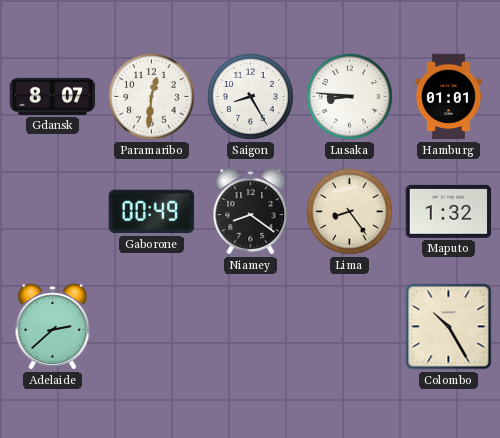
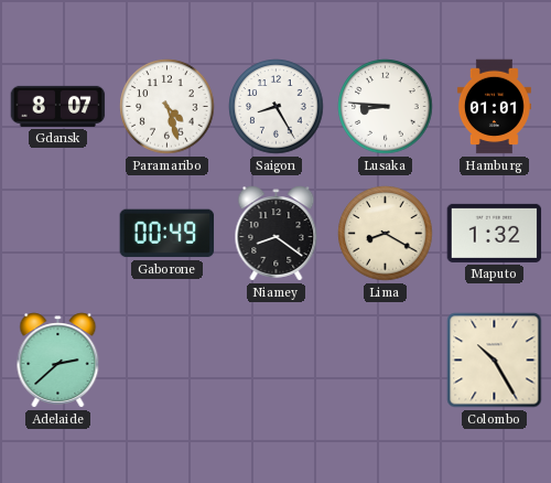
Paramaribo: 12:31 -> 4:27
Lima: 8:24 -> 8:20
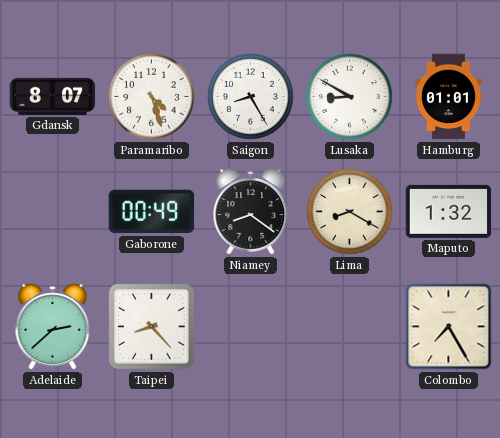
Lusaka: 8:46 -> 8:50
Taipei: none -> 8:23
Colombo: 10:25 -> 7:25
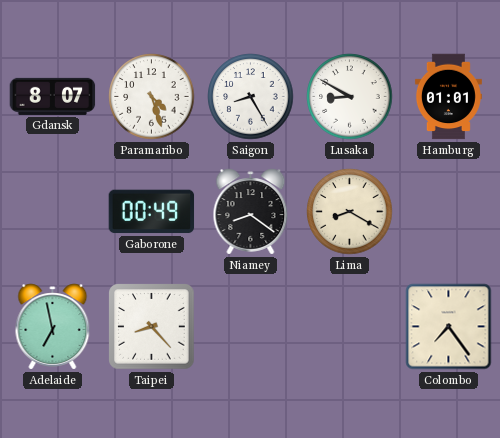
Maputo: 1:32 -> none
Adelaide: 2:38 -> 6:58
Colombo: 7:25 -> 7:24
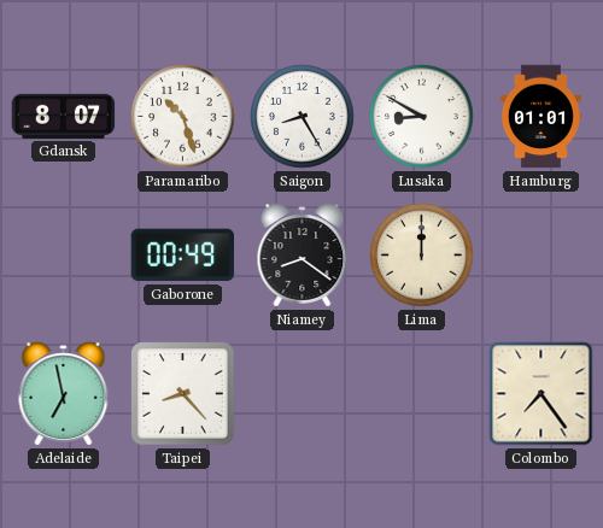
Paramaribo: 4:27 -> 10:27
Lima: 8:20 -> 12:00
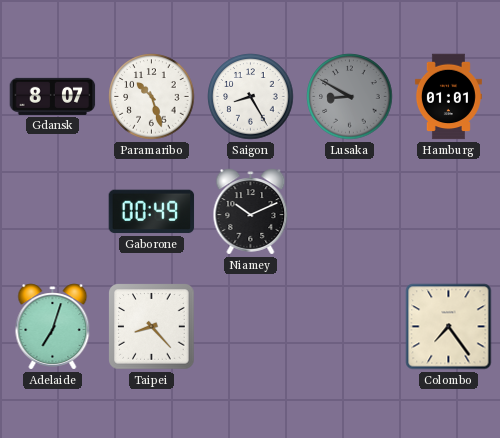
Lusaka dial: white -> grey
Niamey: 8:21 -> 10:11
Lima: 12:00 -> none
Adelaide: 6:58 -> 7:03
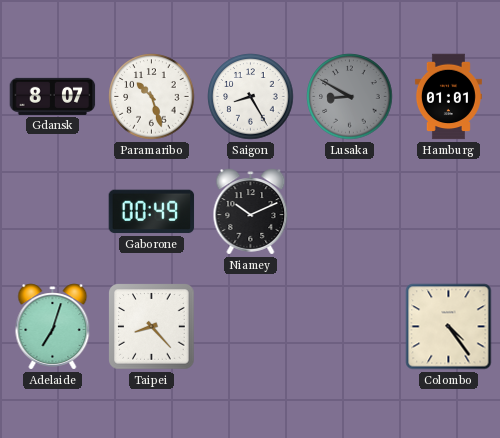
Colombo: 7:24 -> 4:24
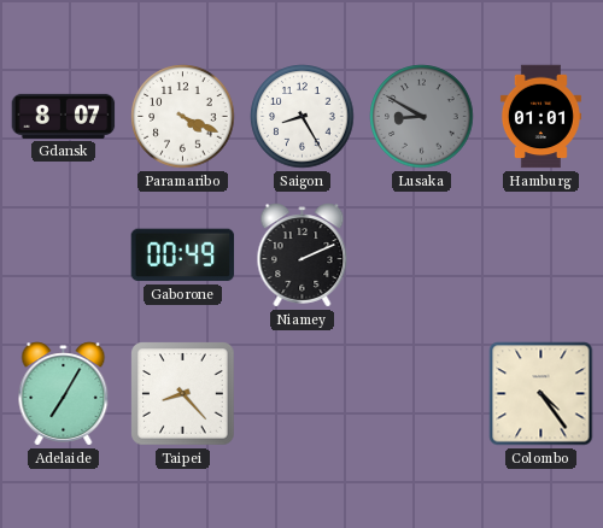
Paramaribo: 10:27 -> 4:19
Niamey: 10:11 -> 2:11
Adelaide: 7:03 -> 7:05
